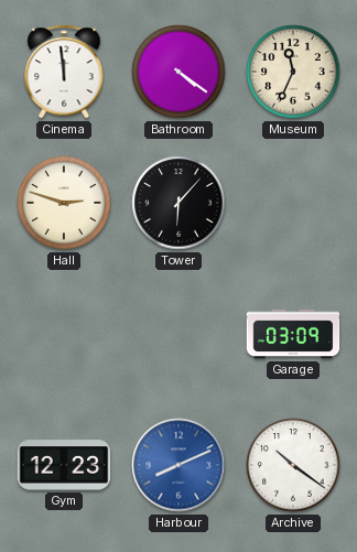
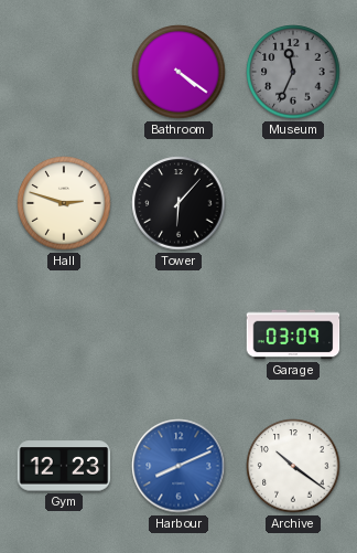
Cinema: 11:59 -> none
Museum dial: cream -> grey
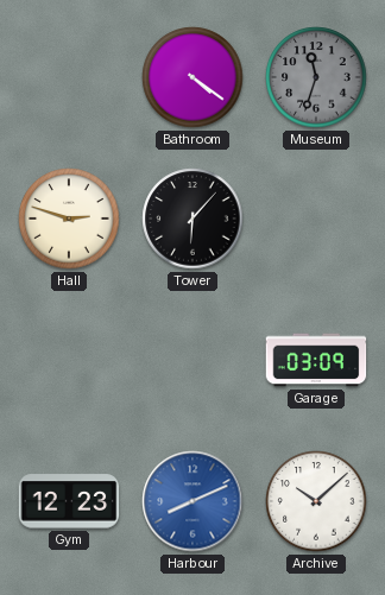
Museum: 11:34 -> 11:33
Archive: 10:21 -> 10:08
